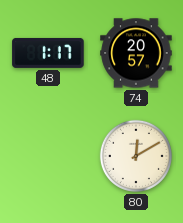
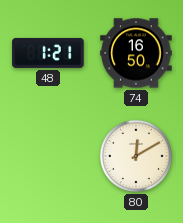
48: 1:17 -> 1:21
74: 20:57 -> 16:50
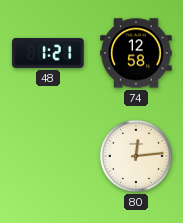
74: 16:50 -> 12:58
80: 12:10 -> 12:14
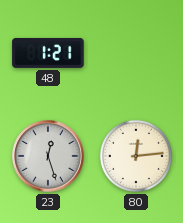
74: 12:58 -> none
23: none -> 12:27
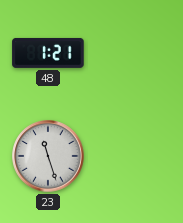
23: 12:27 -> 11:27
80: 12:14 -> none
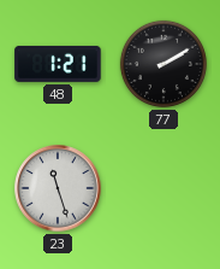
77: none -> 2:10
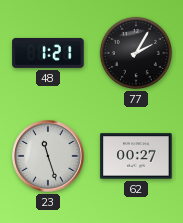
77: 2:10 -> 2:05
62: none -> 00:27
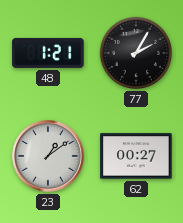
23: 11:27 -> 1:09
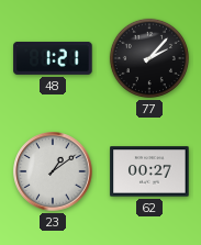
77: 2:05 -> 2:07
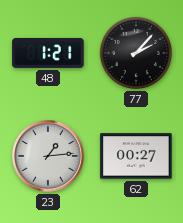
23: 1:09 -> 1:14
